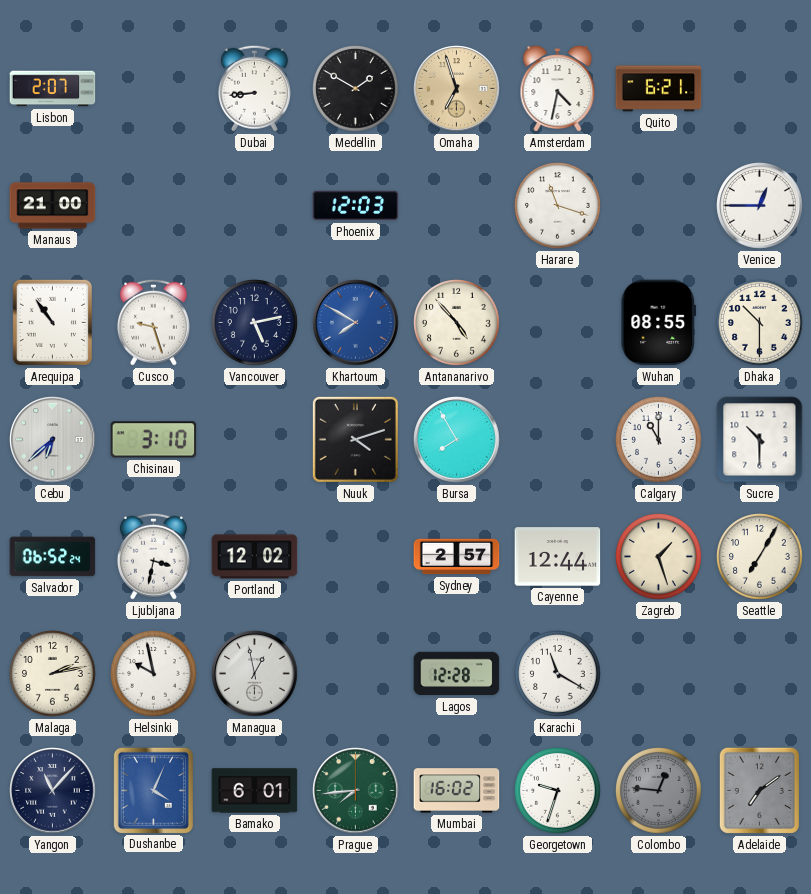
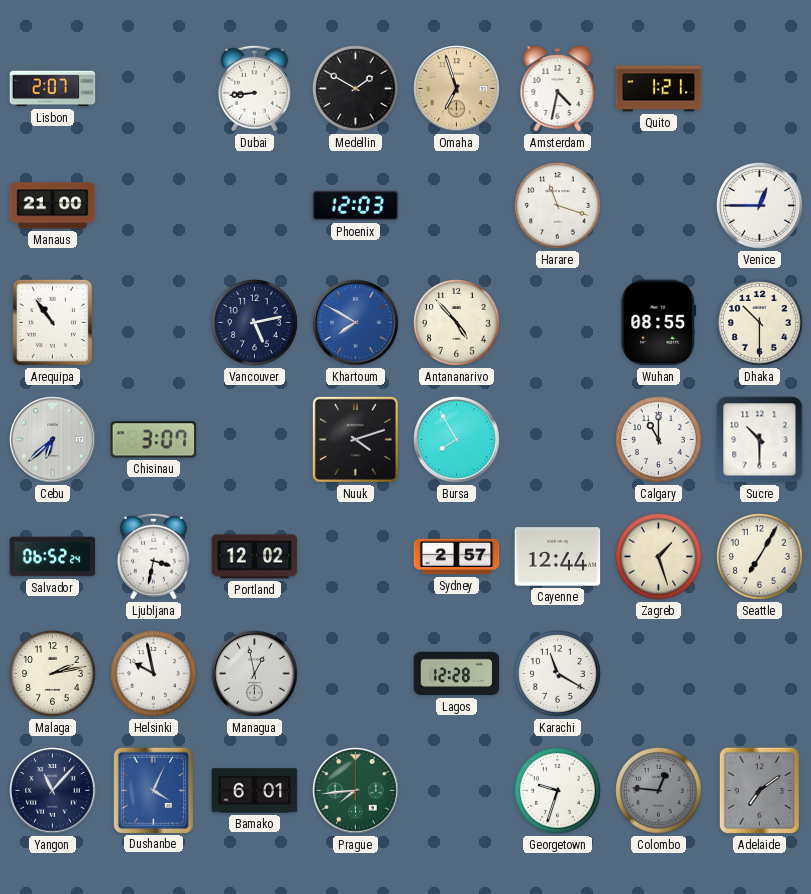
Quito: 6:21 -> 1:21
Cusco: 9:27 -> none
Chisinau: 3:10 -> 3:07
Mumbai: 16:02 -> none
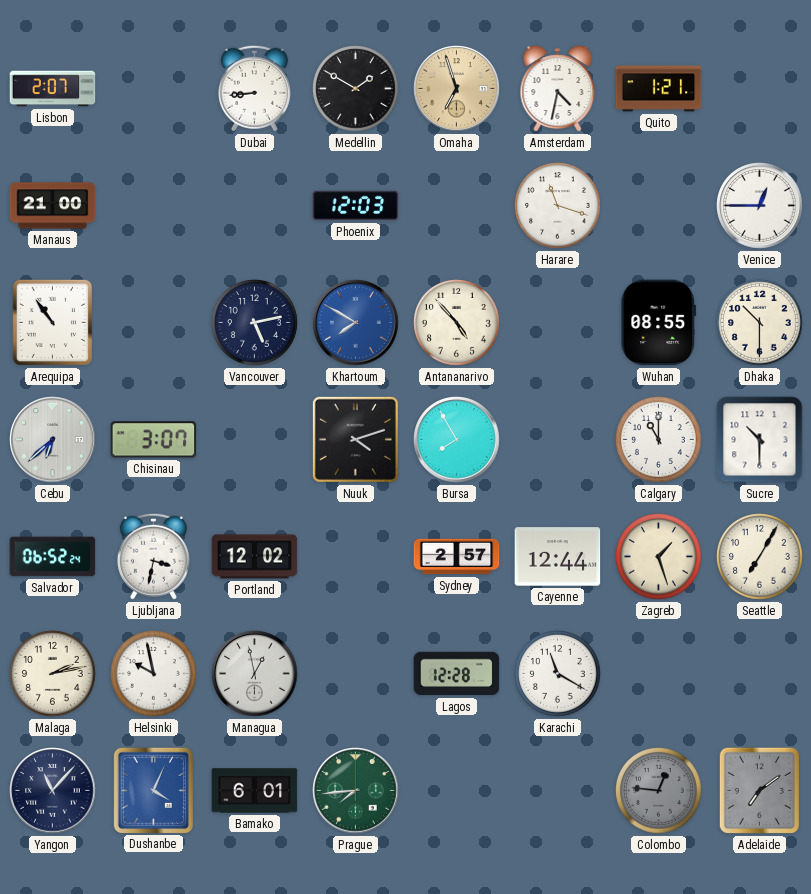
Georgetown: 9:33 -> none
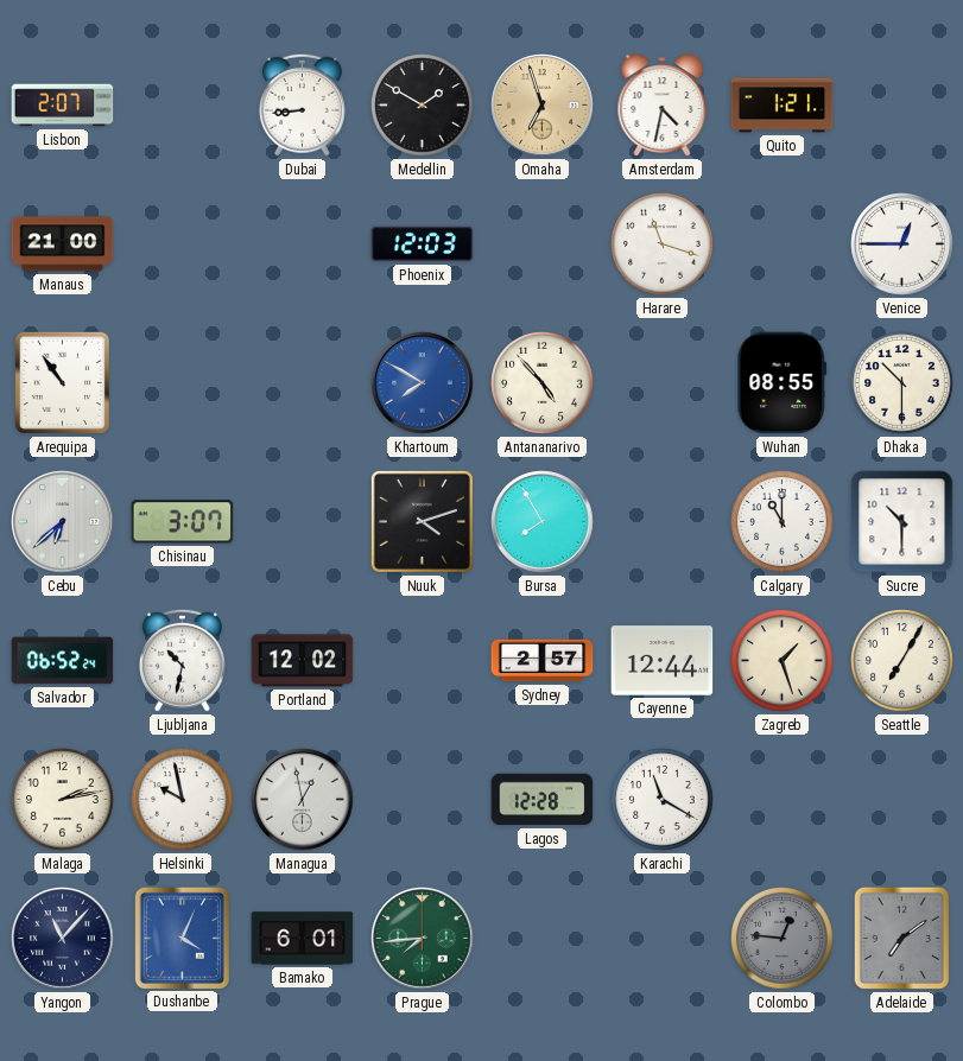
Vancouver: 5:13 -> none
Ljubljana: 3:32 -> 10:32
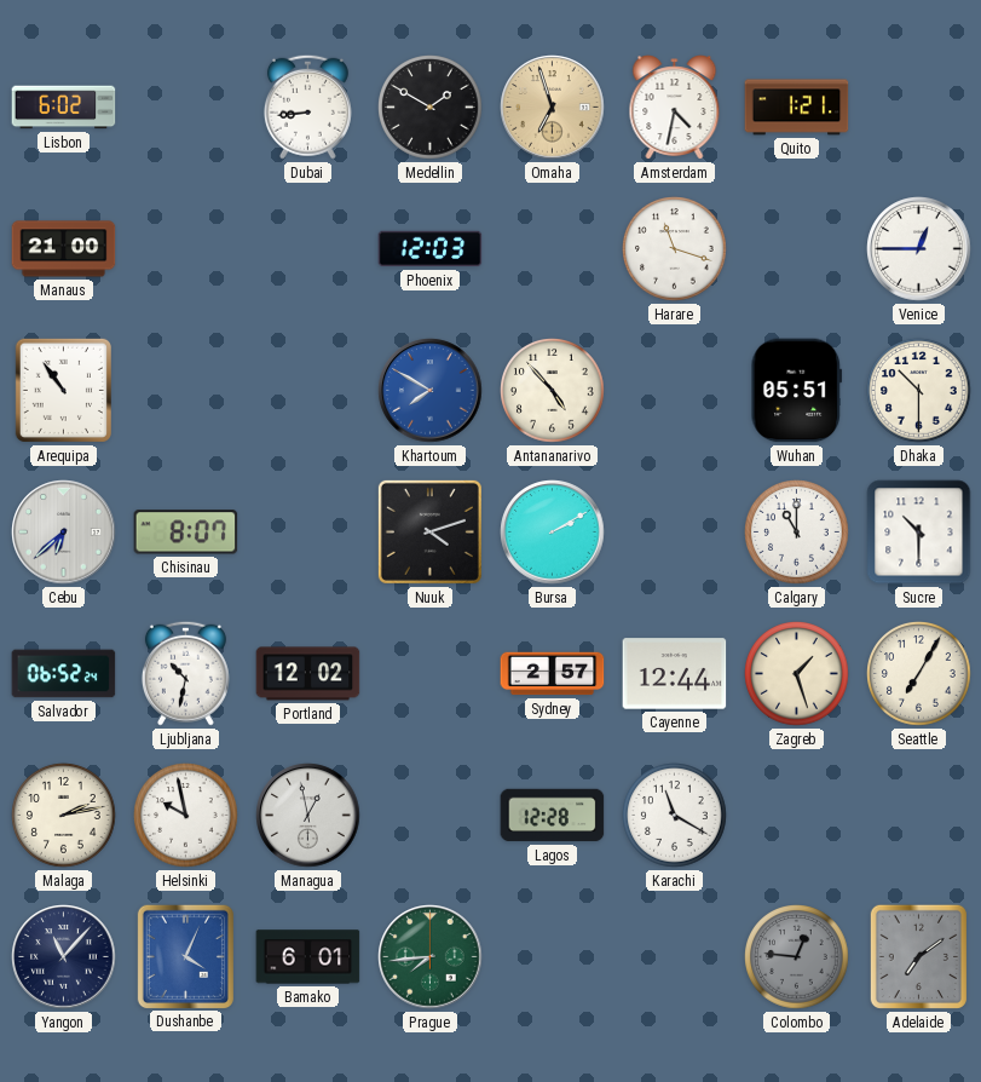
Lisbon: 2:07 -> 6:02
Wuhan: 08:55 -> 05:51
Chisinau: 3:07 -> 8:07
Bursa: 7:55 -> 2:10
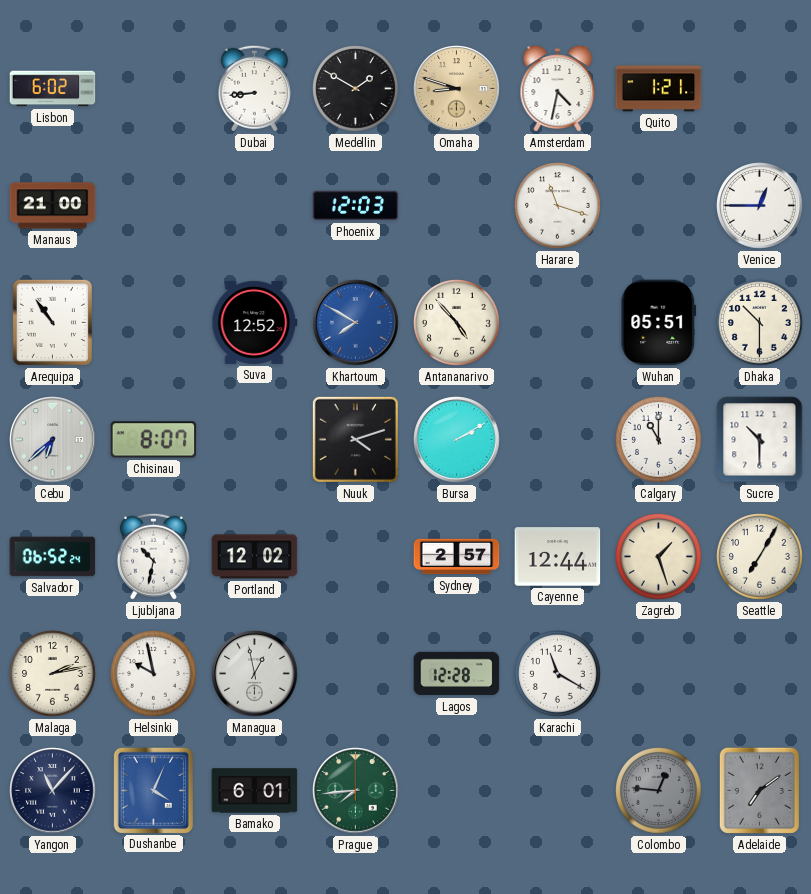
Omaha: 6:57 -> 8:48
Suva: none -> 12:52
